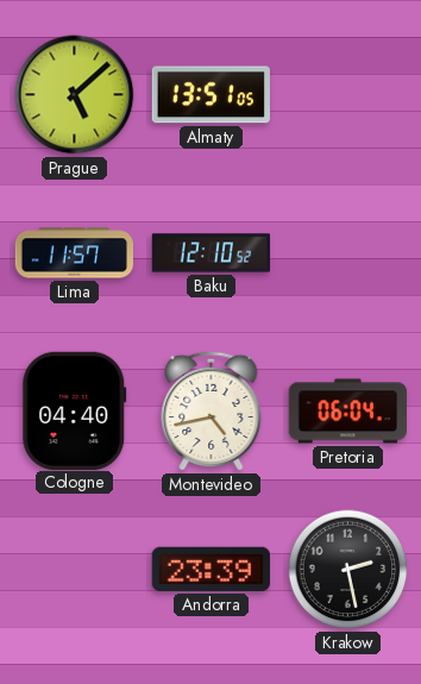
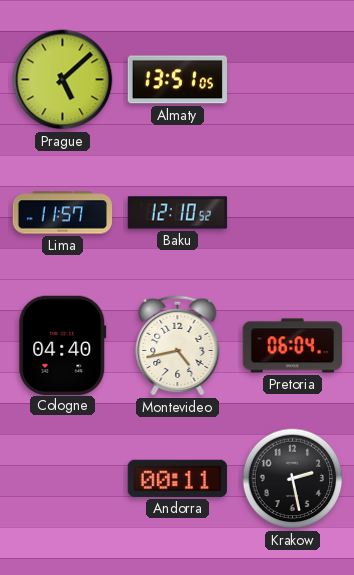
Andorra: 23:39 -> 00:11
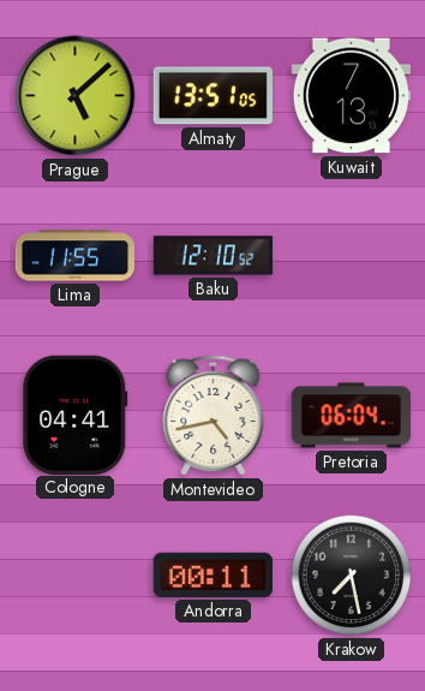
Kuwait: none -> 7:13
Lima: 11:57 -> 11:55
Cologne: 04:40 -> 04:41
Krakow: 2:28 -> 7:28
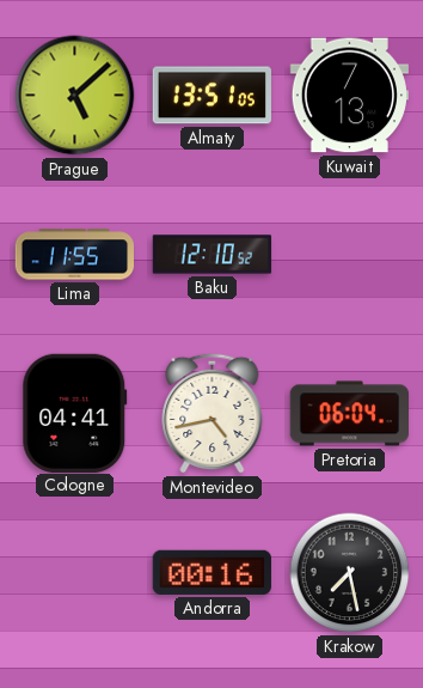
Andorra: 00:11 -> 00:16
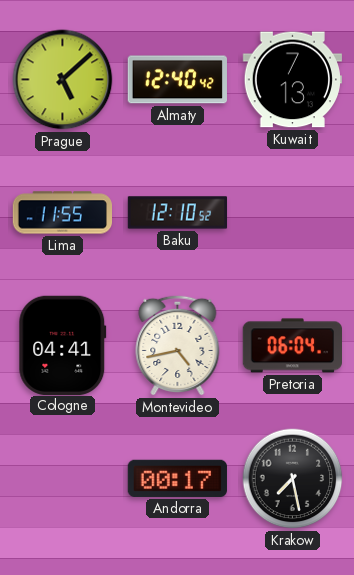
Almaty: 13:51 -> 12:40
Andorra: 00:16 -> 00:17
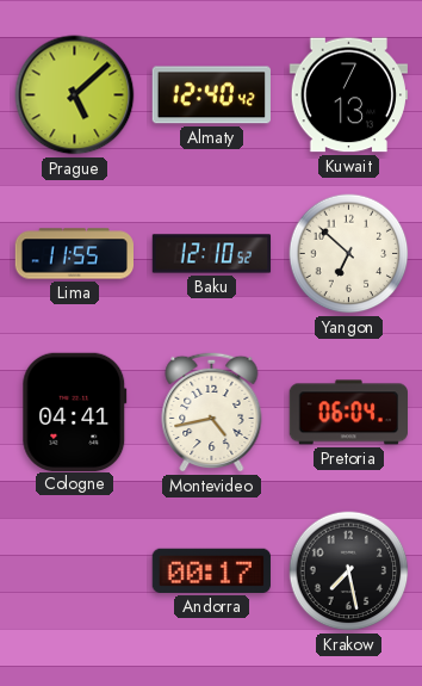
Yangon: none -> 6:52
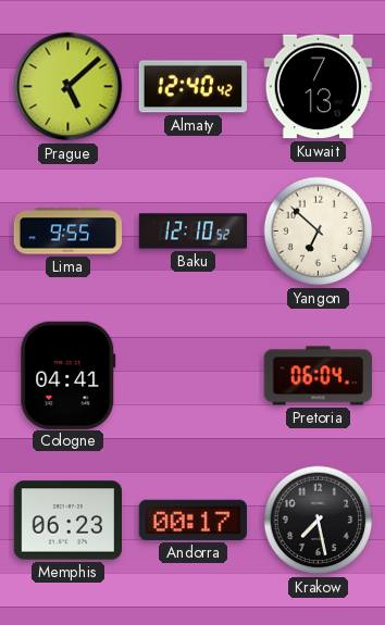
Lima: 11:55 -> 9:55
Montevideo: 4:43 -> none
Memphis: none -> 06:23
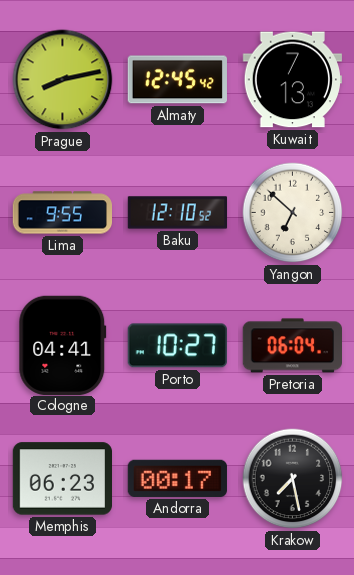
Prague: 5:08 -> 8:13
Almaty: 12:40 -> 12:45
Porto: none -> 10:27
